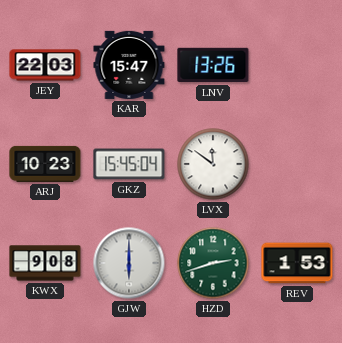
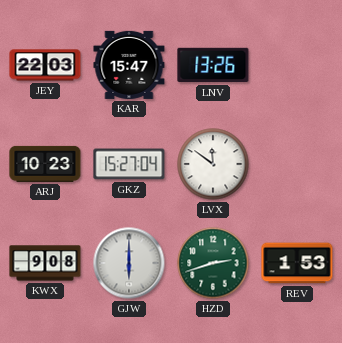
GKZ: 15:45 -> 15:27
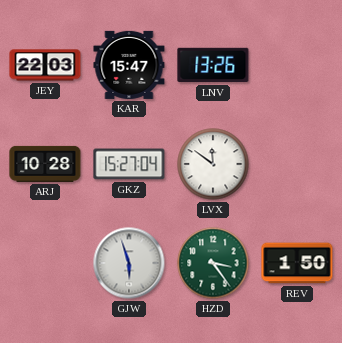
ARJ: 10:23 -> 10:28
KWX: 9:08 -> none
GJW: 6:00 -> 5:57
HZD: 2:42 -> 3:24
REV: 1:53 -> 1:50
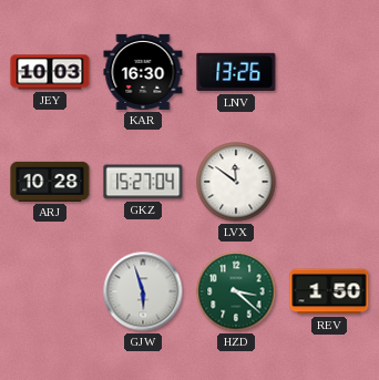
JEY: 22:03 -> 10:03
KAR: 15:47 -> 16:30
HZD: 3:24 -> 3:22
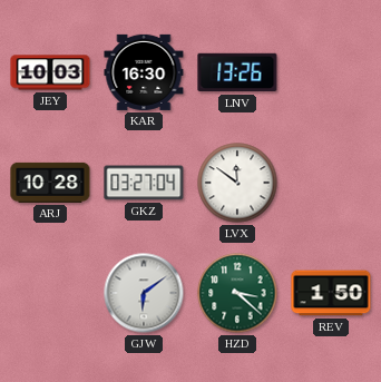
GKZ: 15:27 -> 03:27
GJW: 5:57 -> 6:09
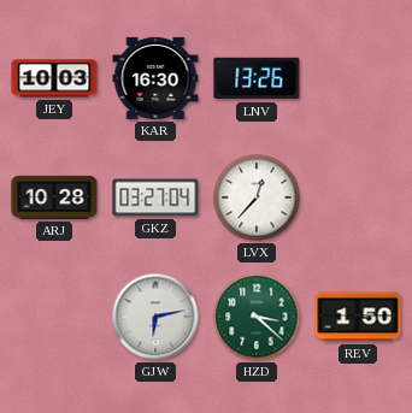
LVX: 11:51 -> 12:37
GJW: 6:09 -> 6:13
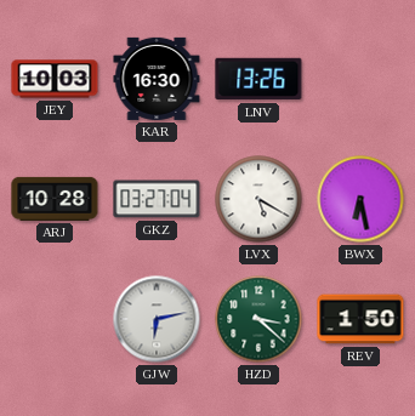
LVX: 12:37 -> 5:20
BWX: none -> 6:28
